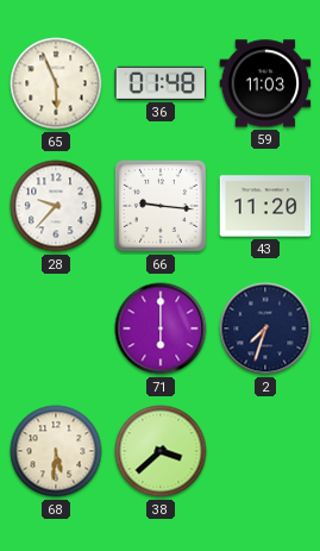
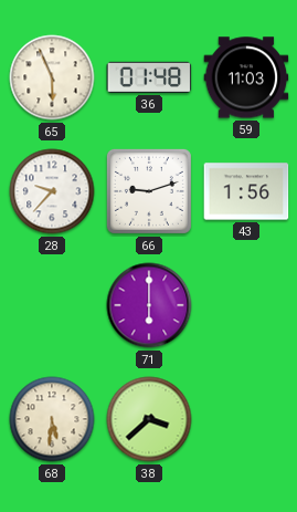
66: 9:16 -> 9:12
43: 11:20 -> 1:56
2: 7:33 -> none
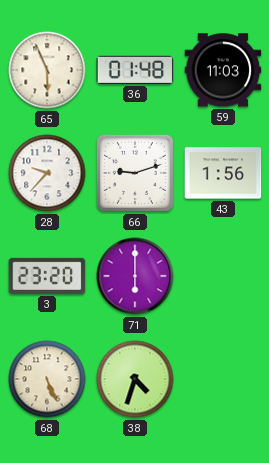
3: none -> 23:20
68: 5:31 -> 5:26
38: 3:38 -> 4:33
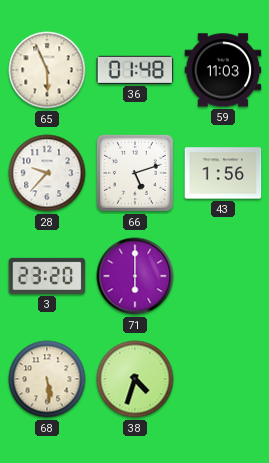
66: 9:12 -> 5:12
68: 5:26 -> 5:29
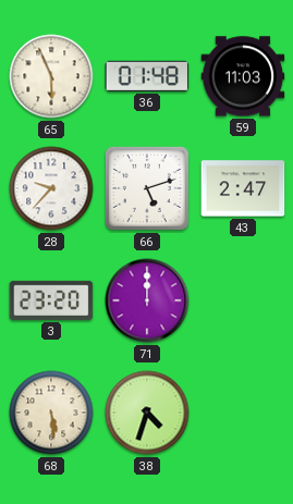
43: 1:56 -> 2:47
71: 6:00 -> 12:00
